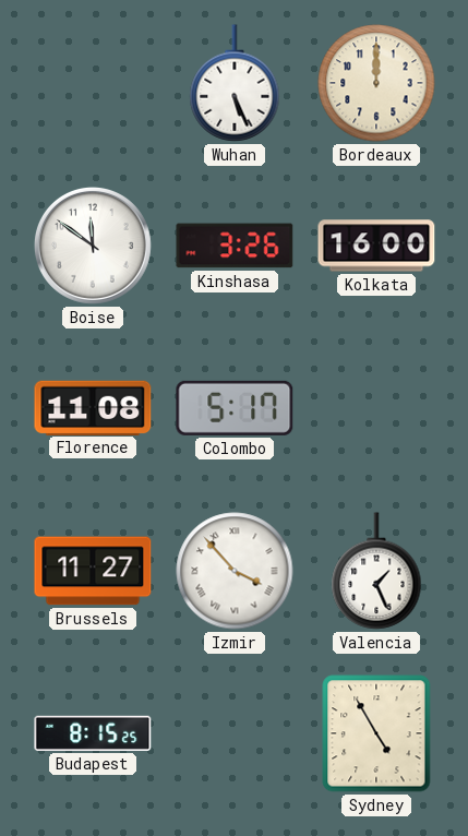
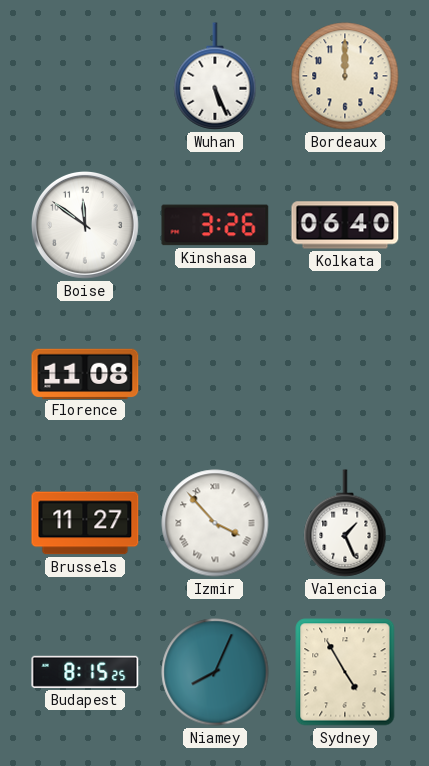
Kolkata: 16:00 -> 06:40
Colombo: 5:17 -> none
Niamey: none -> 8:04
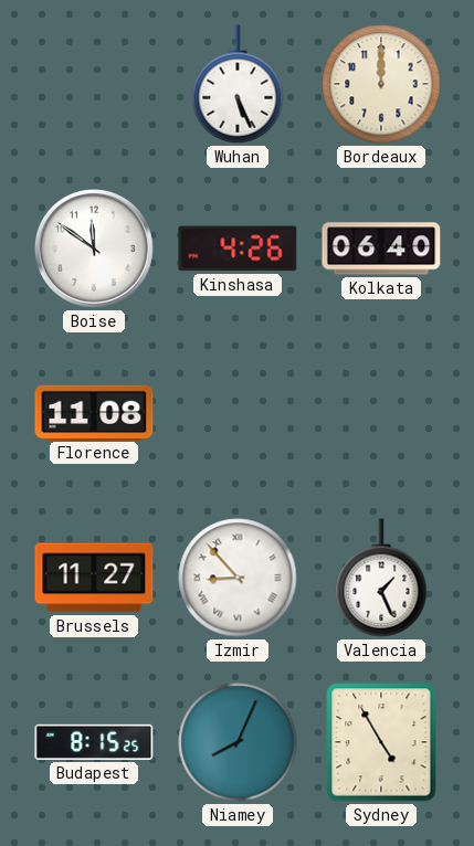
Kinshasa: 3:26 -> 4:26
Izmir: 3:53 -> 8:53
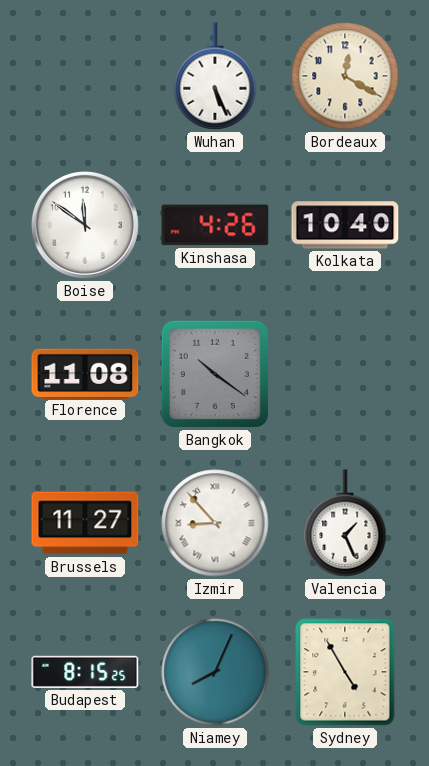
Bordeaux: 12:00 -> 12:20
Kolkata: 06:40 -> 10:40
Bangkok: none -> 10:21
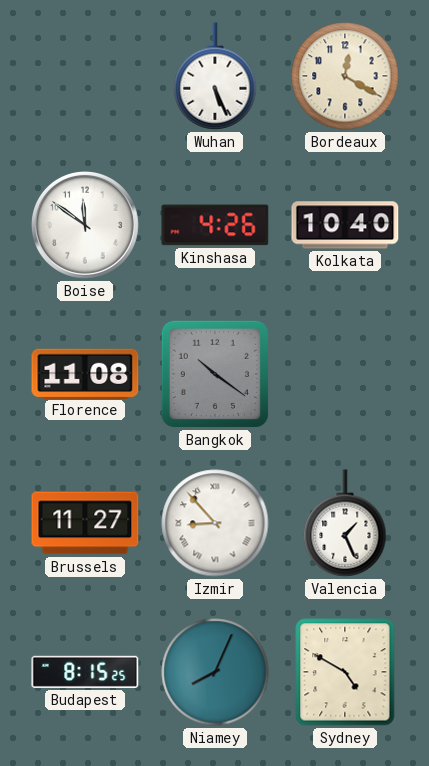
Sydney: 4:55 -> 4:50
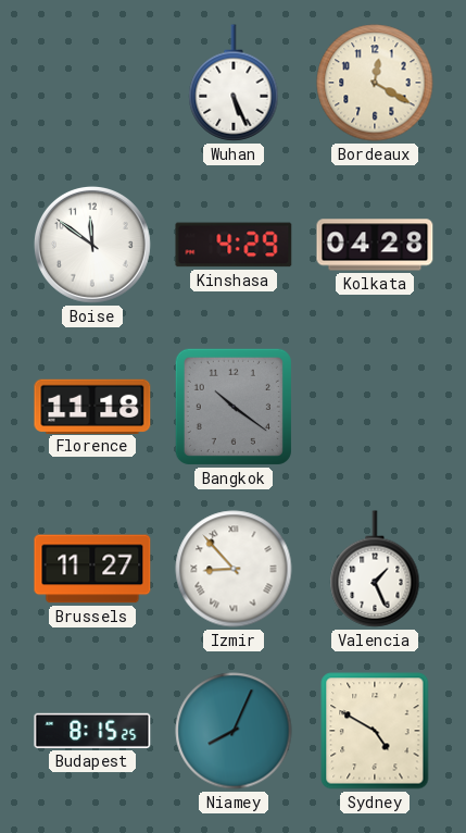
Kinshasa: 4:26 -> 4:29
Kolkata: 10:40 -> 04:28
Florence: 11:08 -> 11:18
